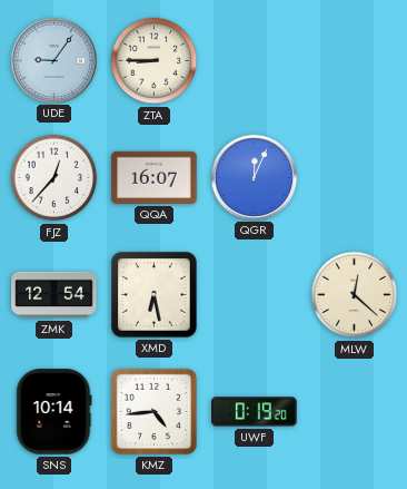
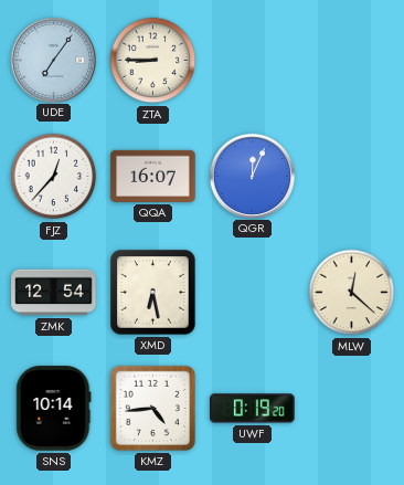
UDE: 9:06 -> 7:06
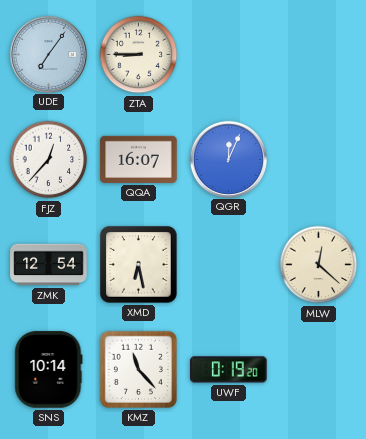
KMZ: 4:44 -> 11:23
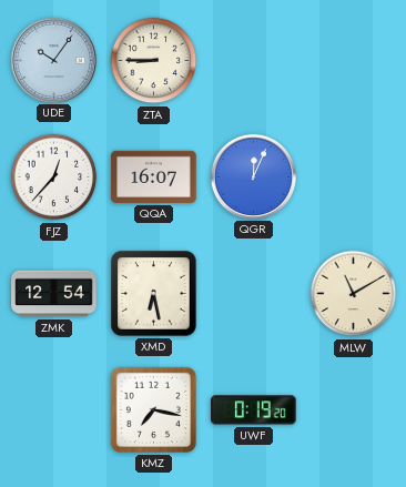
UDE: 7:06 -> 10:06
MLW: 12:22 -> 11:10
SNS: 10:14 -> none
KMZ: 11:23 -> 7:17
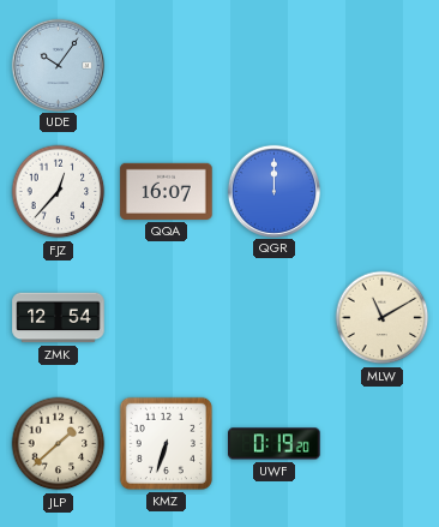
ZTA: 8:45 -> none
QGR: 12:04 -> 12:00
XMD: 6:28 -> none
JLP: none -> 1:38
KMZ: 7:17 -> 6:33
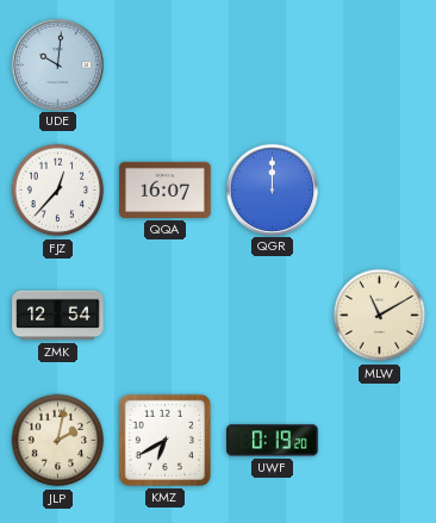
UDE: 10:06 -> 10:01
JLP: 1:38 -> 2:02
KMZ: 6:33 -> 6:40
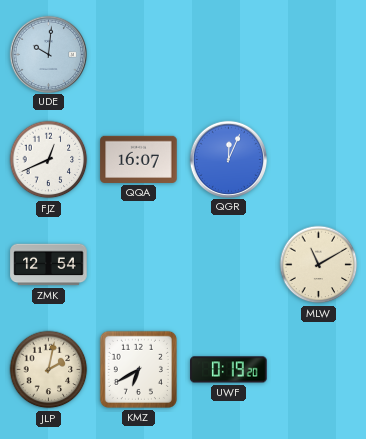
FJZ: 12:37 -> 12:41
QGR: 12:00 -> 12:04
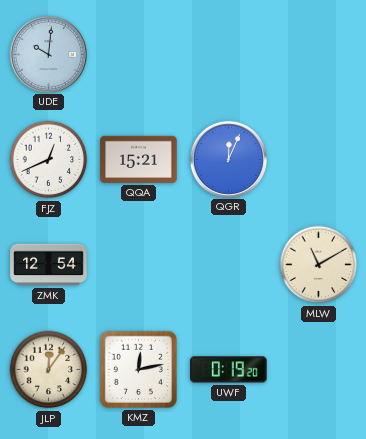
QQA: 16:07 -> 15:21
JLP: 2:02 -> 12:06
KMZ: 6:40 -> 12:13
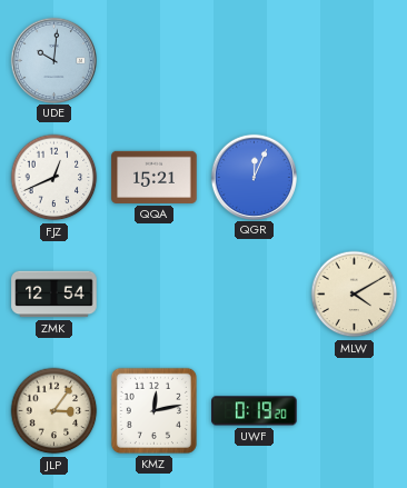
MLW: 11:10 -> 4:10
JLP: 12:06 -> 3:06
